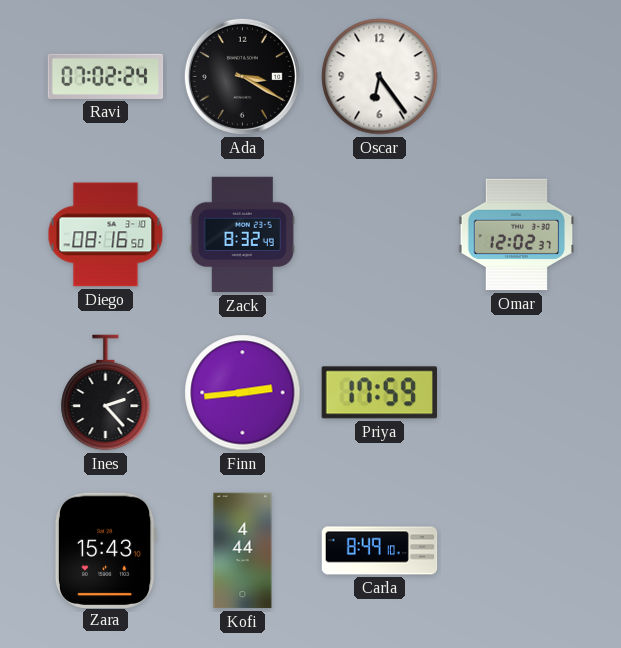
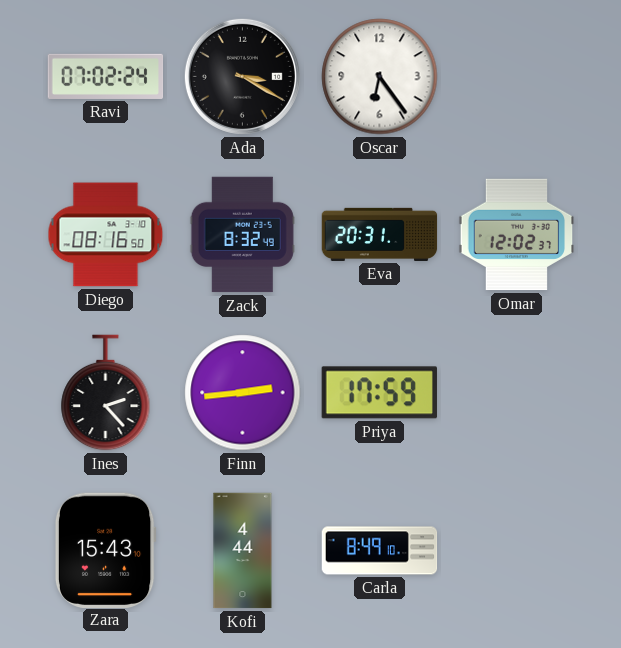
Eva: none -> 20:31
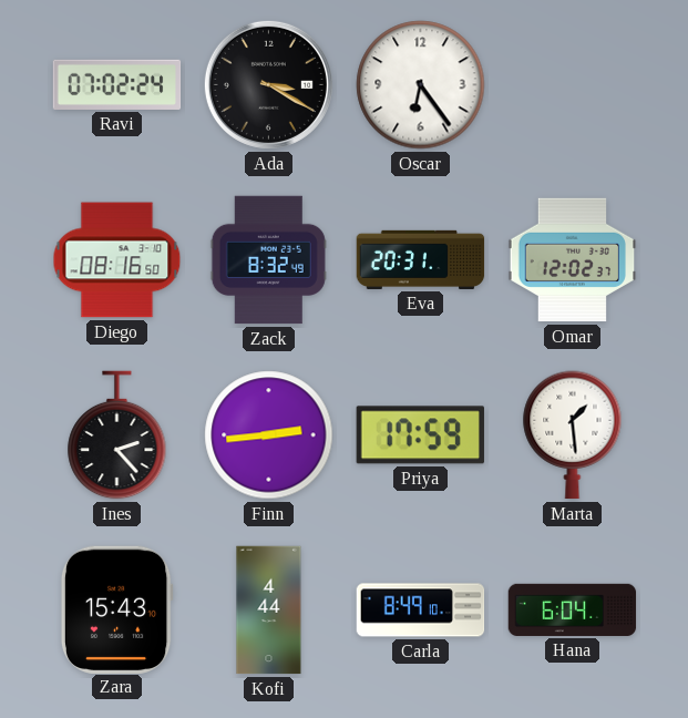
Marta: none -> 1:29
Hana: none -> 6:04
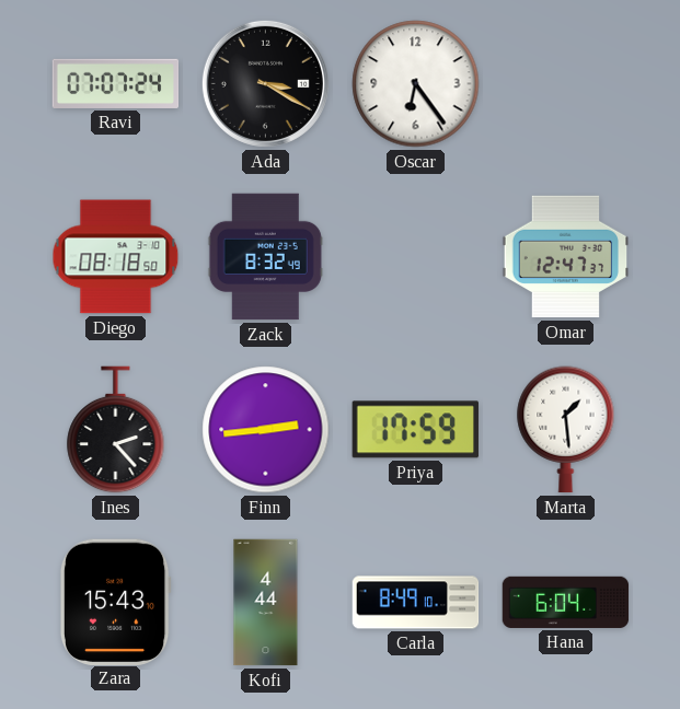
Ravi: 07:02 -> 07:07
Diego: 08:16 -> 08:18
Eva: 20:31 -> none
Omar: 12:02 -> 12:47
